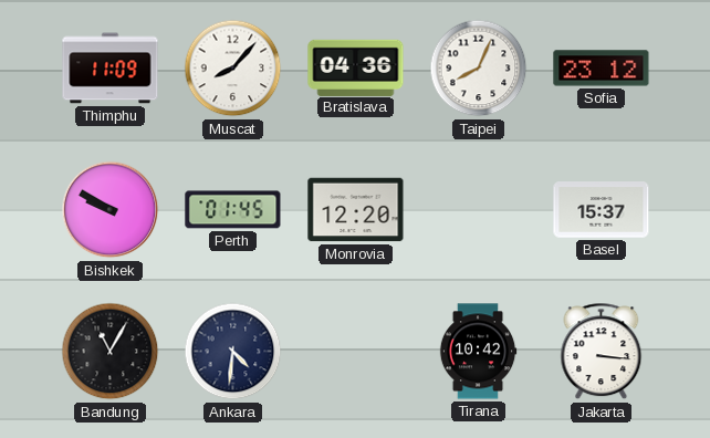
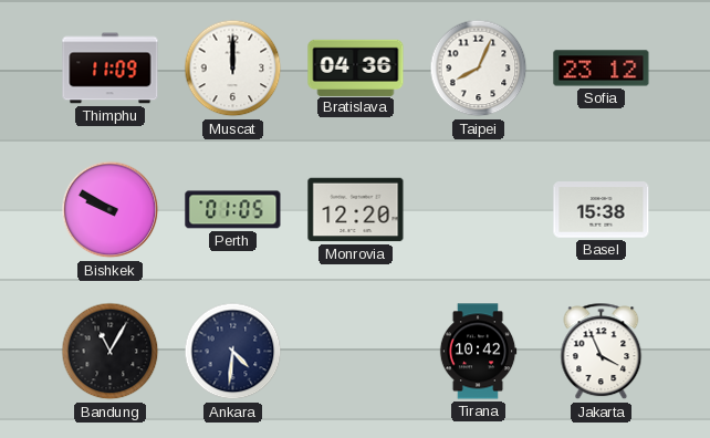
Muscat: 8:07 -> 12:00
Perth: 01:45 -> 01:05
Basel: 15:37 -> 15:38
Jakarta: 3:16 -> 3:56
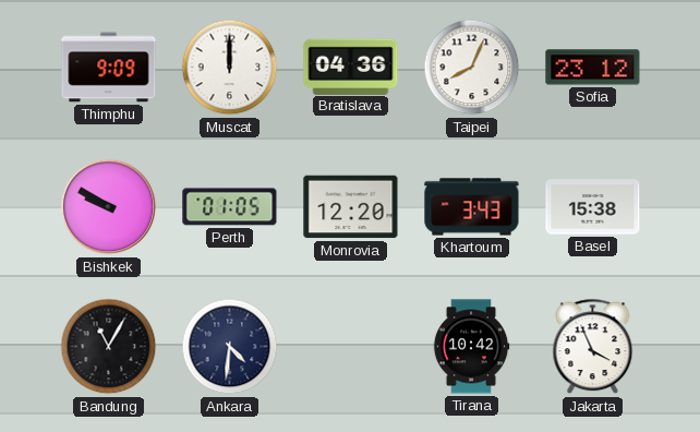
Thimphu: 11:09 -> 9:09
Khartoum: none -> 3:43
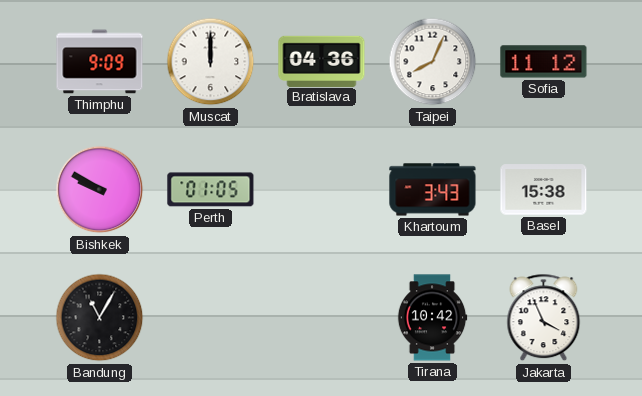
Sofia: 23:12 -> 11:12
Monrovia: 12:20 -> none
Ankara: 4:31 -> none
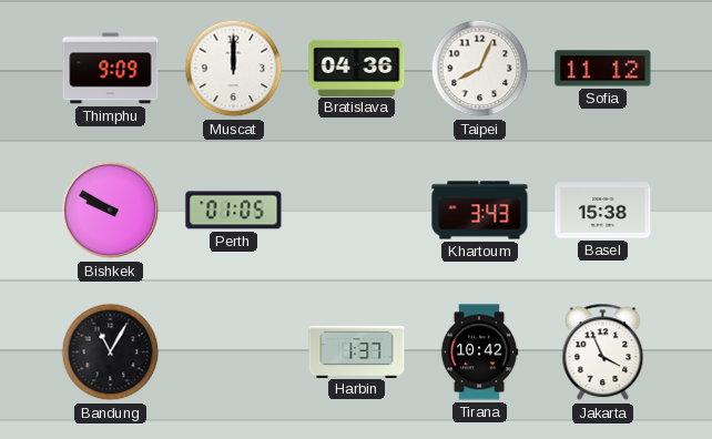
Harbin: none -> 1:37
